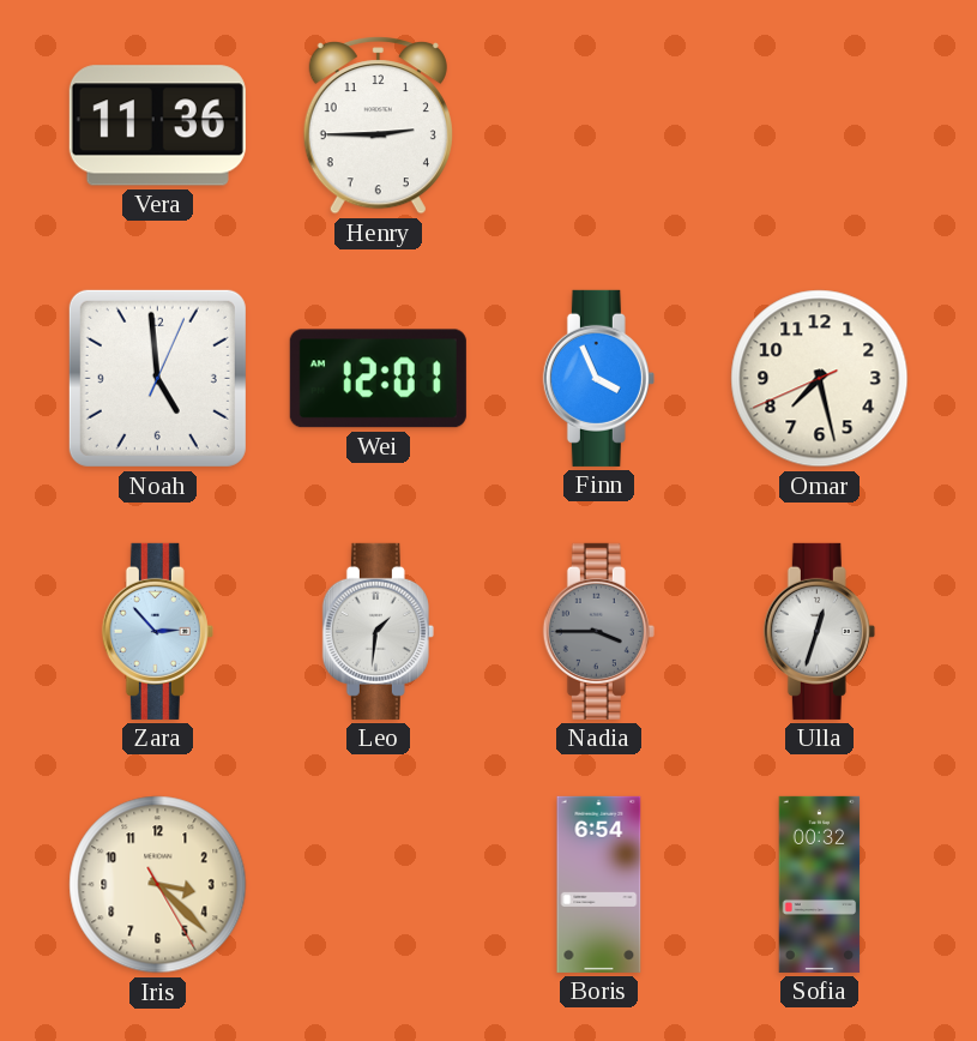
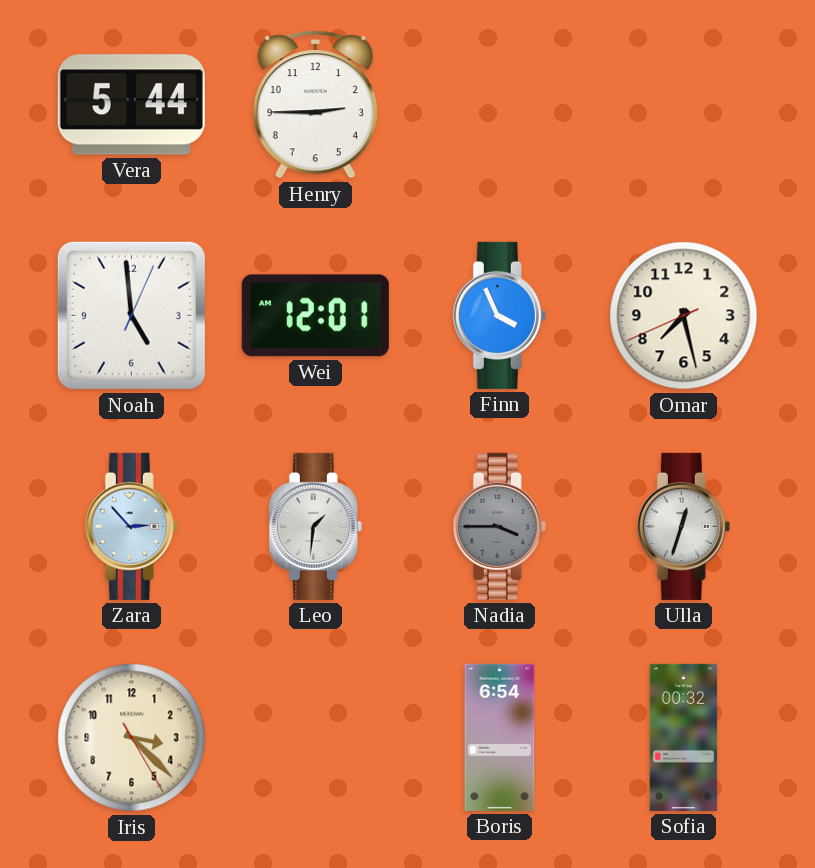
Vera: 11:36 -> 5:44
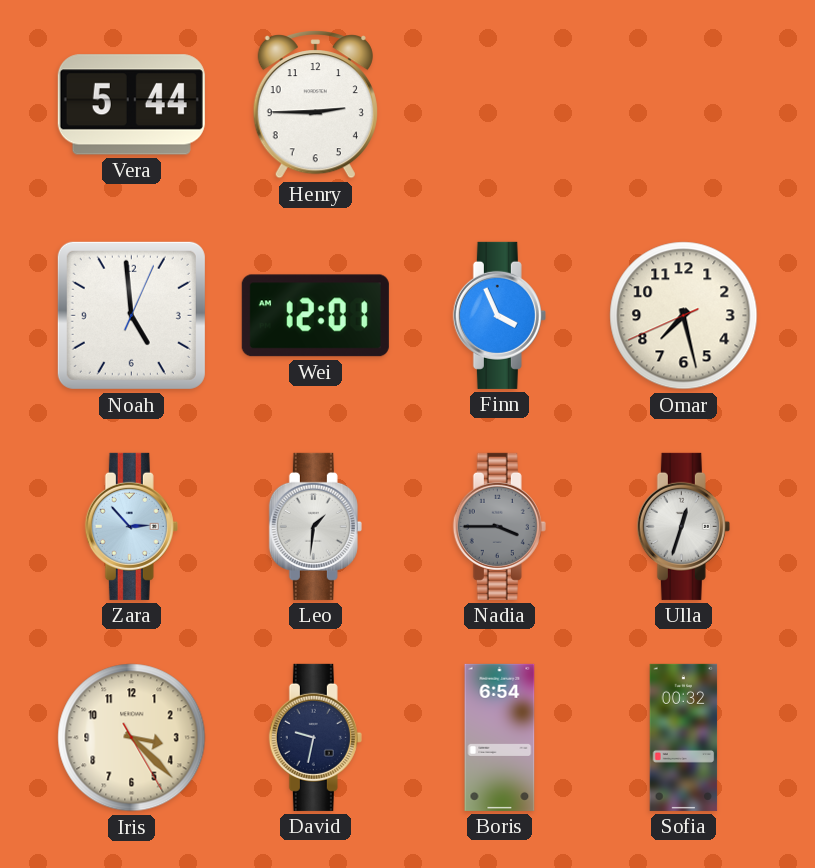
David: none -> 9:32
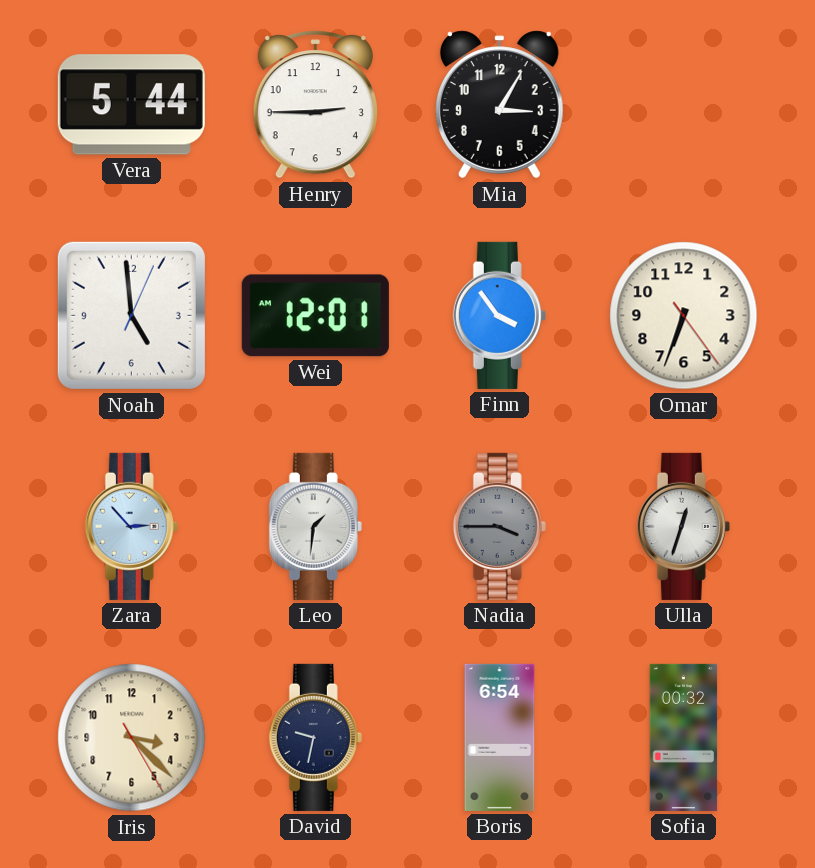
Mia: none -> 3:05
Finn: 3:56 -> 3:54
Omar: 7:27 -> 6:33
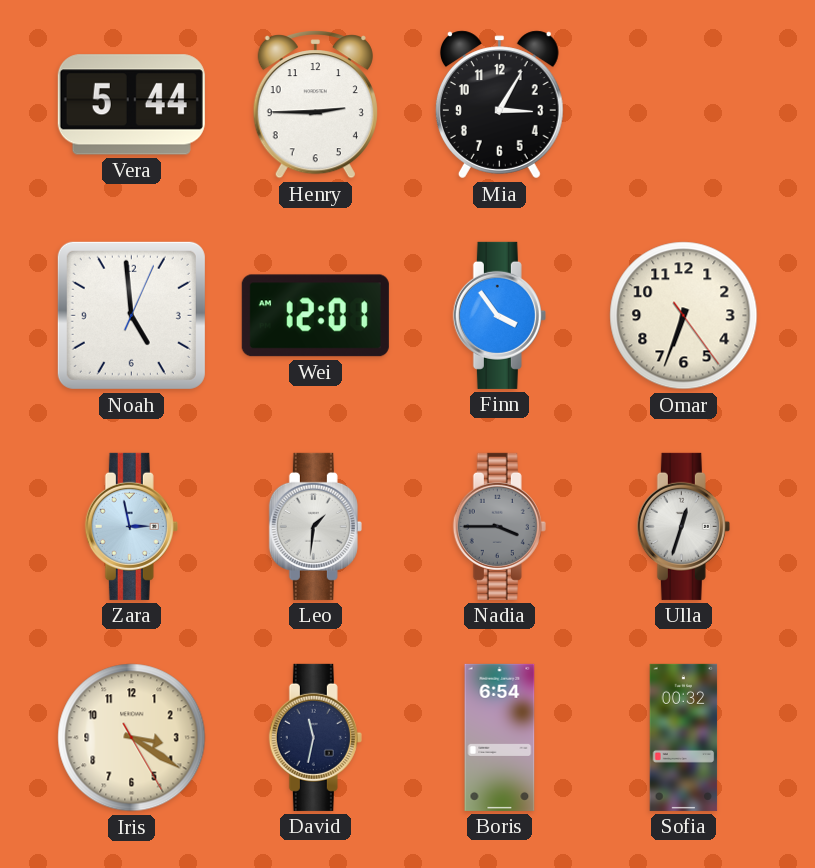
Zara: 2:53 -> 2:58
Iris: 3:22 -> 3:20
David: 9:32 -> 11:32
